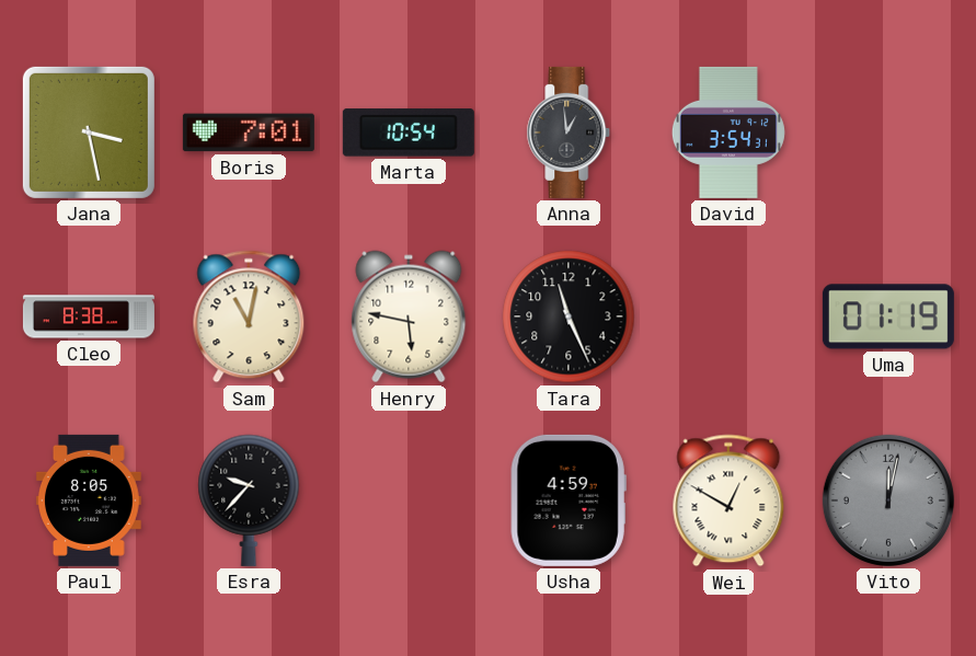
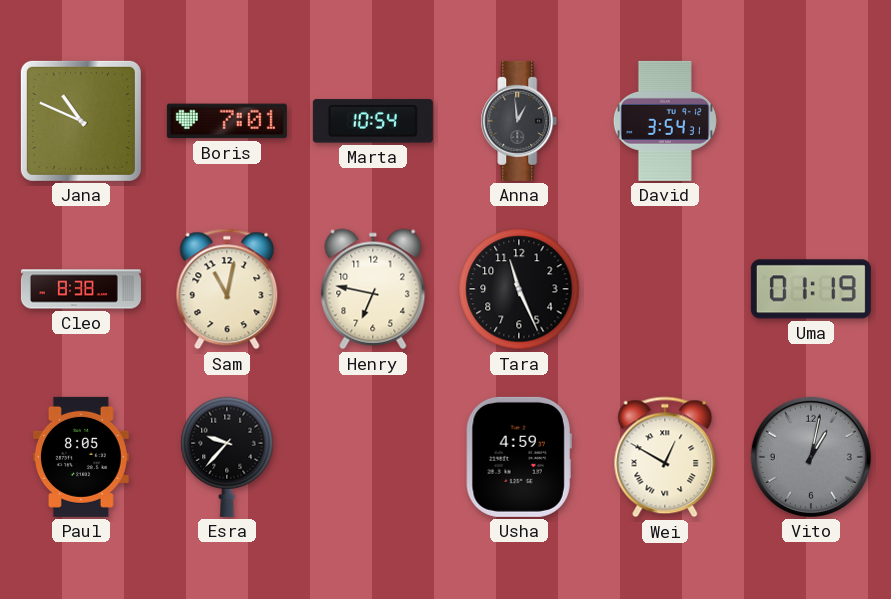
Jana: 3:28 -> 10:49
Henry: 5:47 -> 6:47
Vito: 12:02 -> 1:02
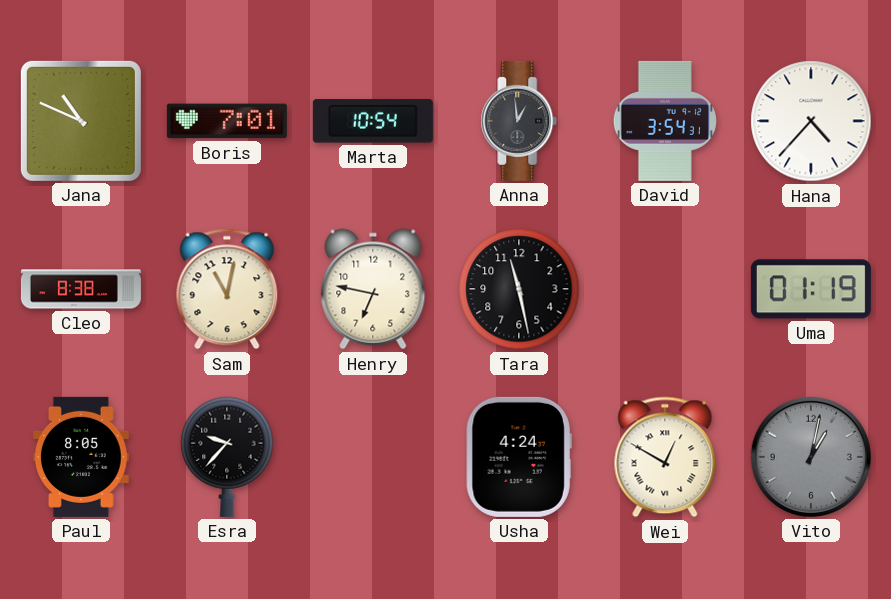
Hana: none -> 4:37
Tara: 11:26 -> 11:28
Usha: 4:59 -> 4:24
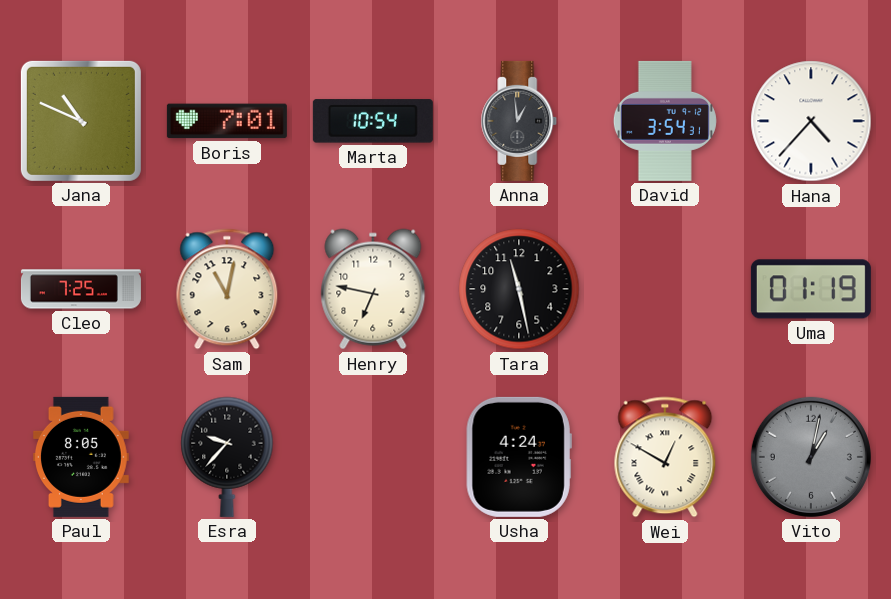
Cleo: 8:38 -> 7:25
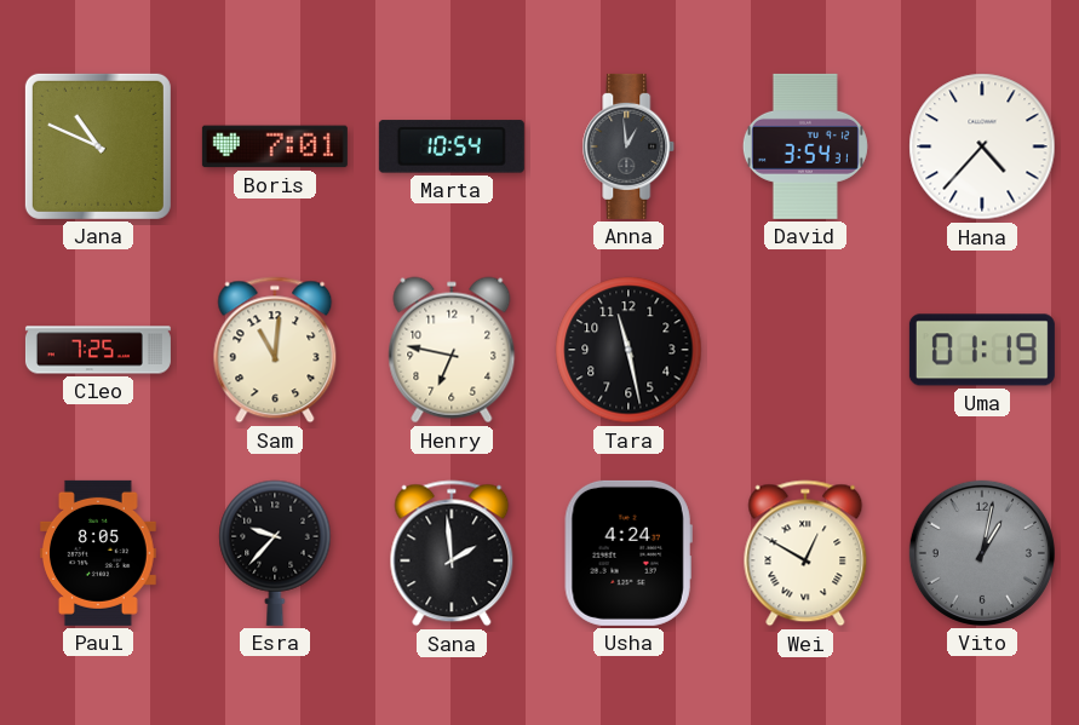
Sam: 11:02 -> 11:01
Sana: none -> 1:59
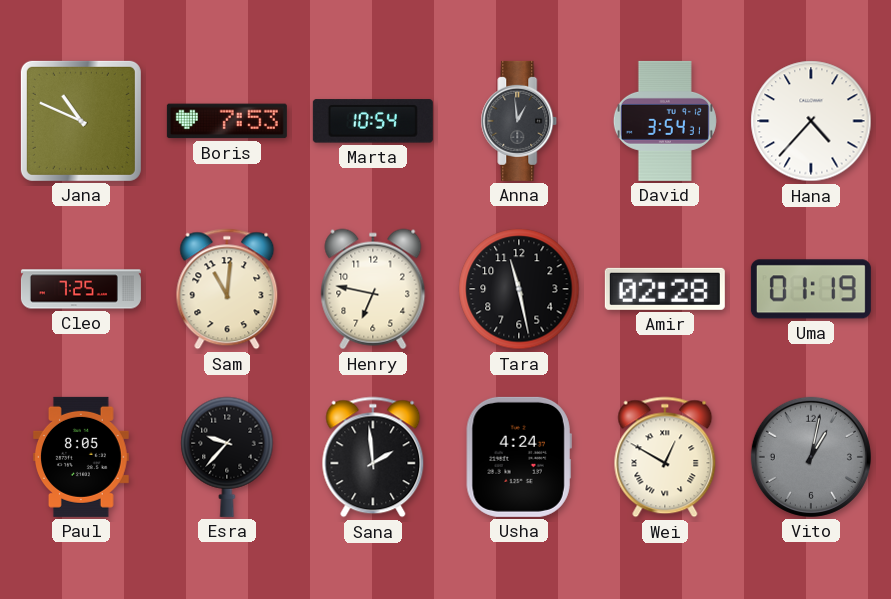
Boris: 7:01 -> 7:53
Amir: none -> 02:28
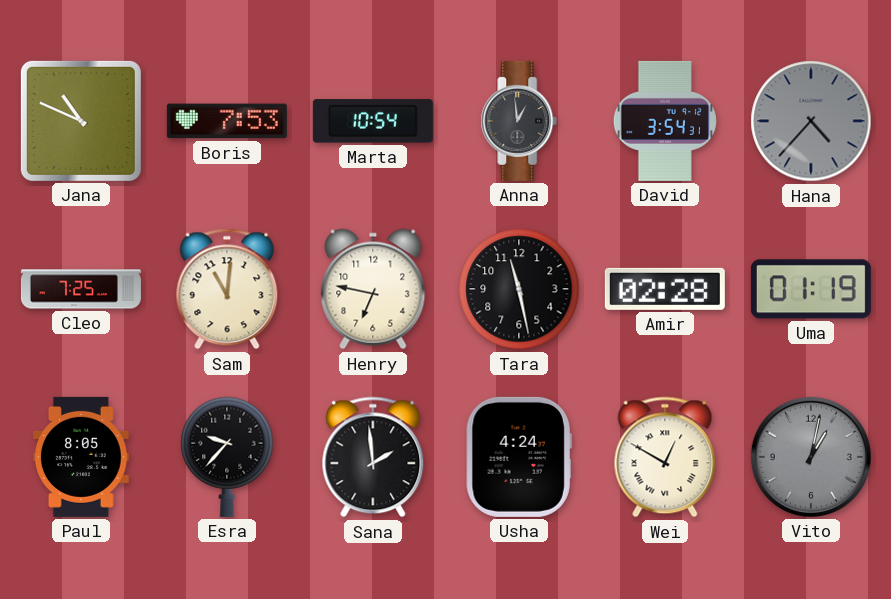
Hana dial: white -> grey
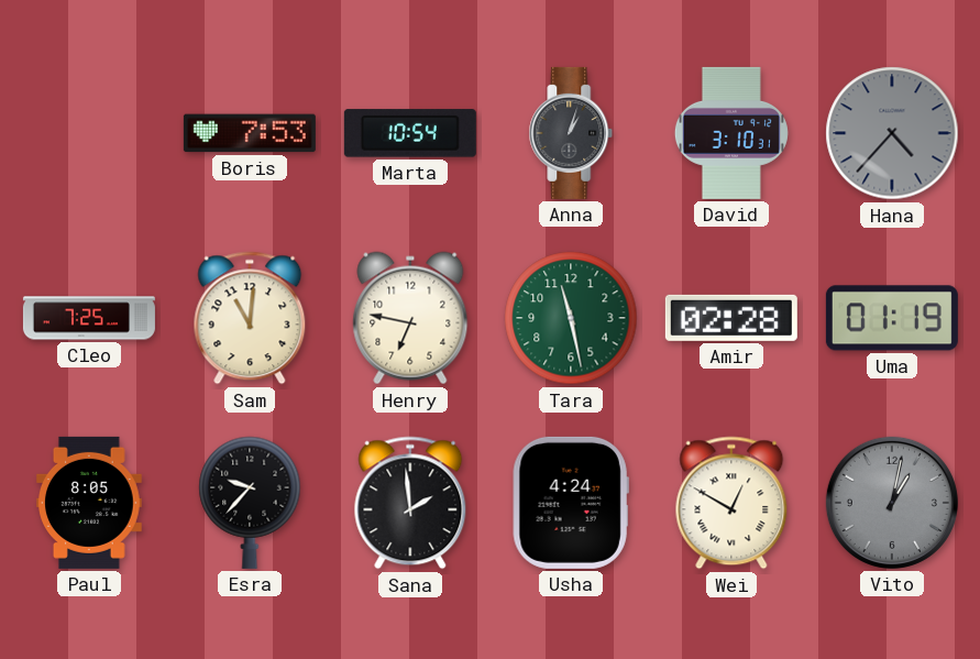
Jana: 10:49 -> none
Anna: 12:59 -> 1:03
David: 3:54 -> 3:10
Tara dial: black -> green
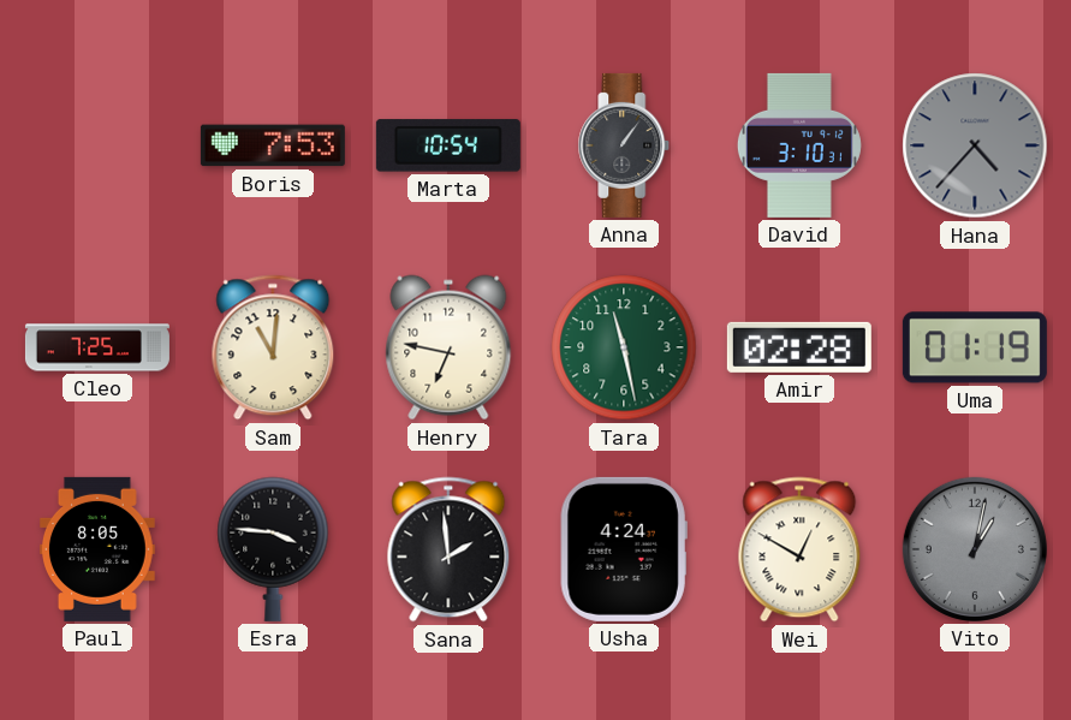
Anna: 1:03 -> 1:06
Esra: 9:37 -> 3:46
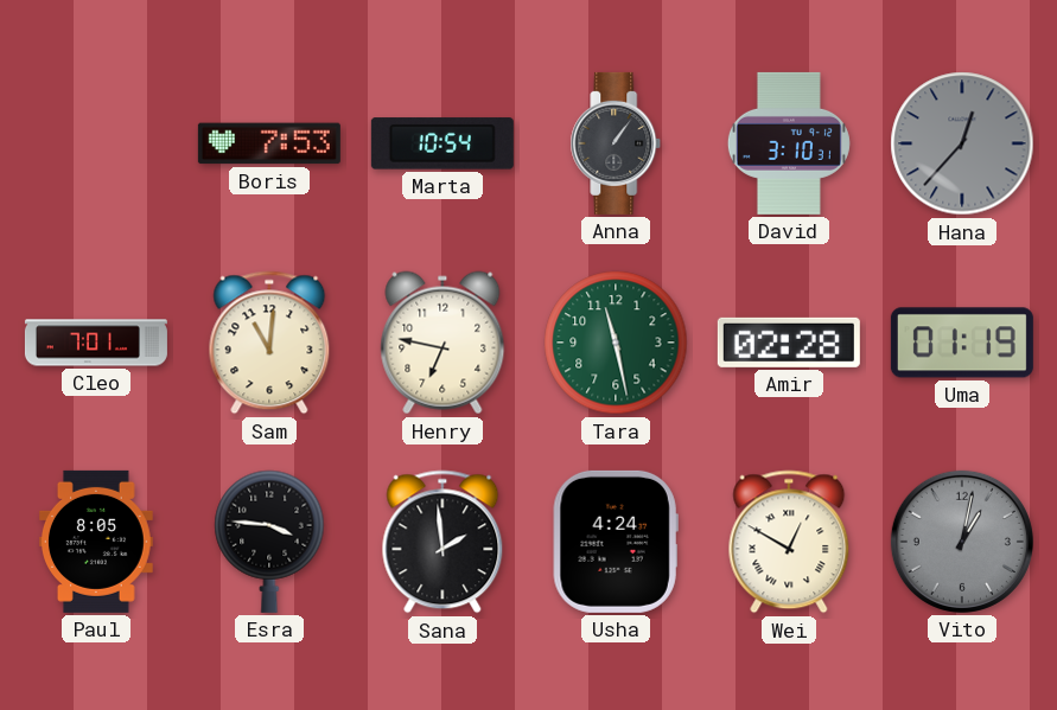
Hana: 4:37 -> 12:37
Cleo: 7:25 -> 7:01
